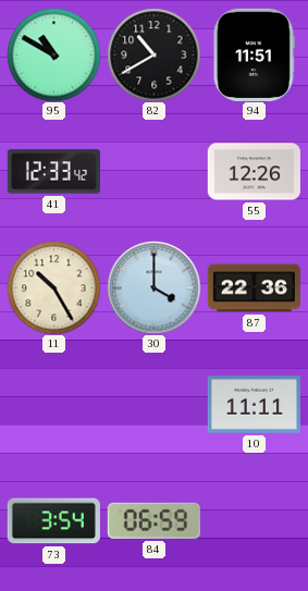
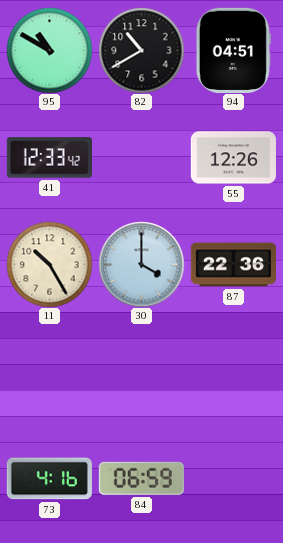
94: 11:51 -> 04:51
10: 11:11 -> none
73: 3:54 -> 4:16
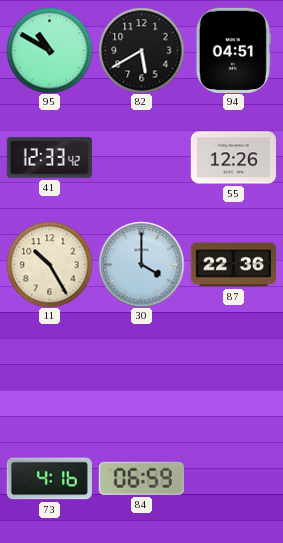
82: 10:40 -> 5:40
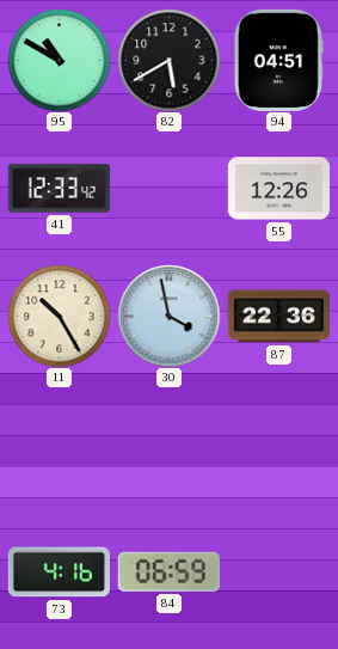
30: 4:00 -> 3:58
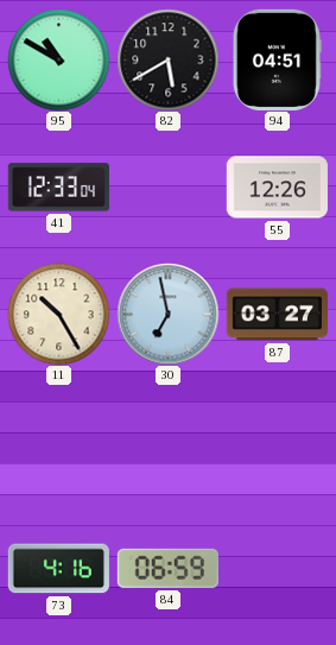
41: 12:33:42 -> 12:33:04
30: 3:58 -> 6:58
87: 22:36 -> 03:27
